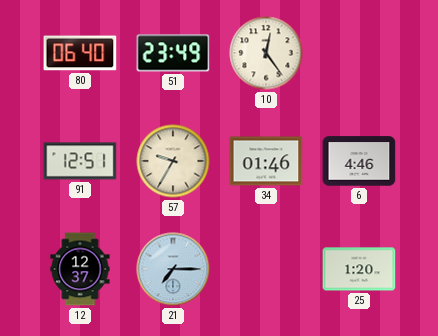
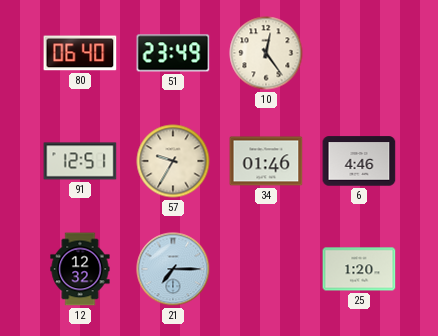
12: 12:37 -> 12:32
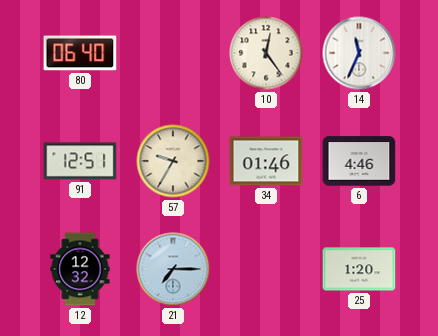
51: 23:49 -> none
14: none -> 11:34
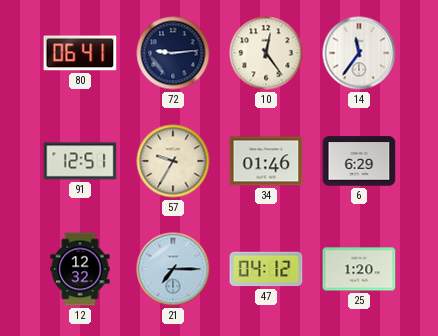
80: 06:40 -> 06:41
72: none -> 9:14
14: 11:34 -> 11:36
6: 4:46 -> 6:29
47: none -> 04:12
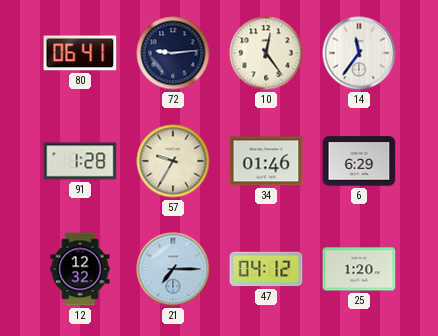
91: 12:51 -> 1:28
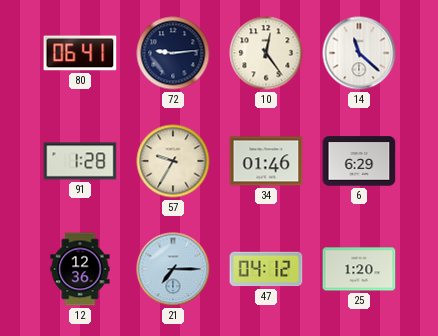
14: 11:36 -> 11:22
12: 12:32 -> 12:36
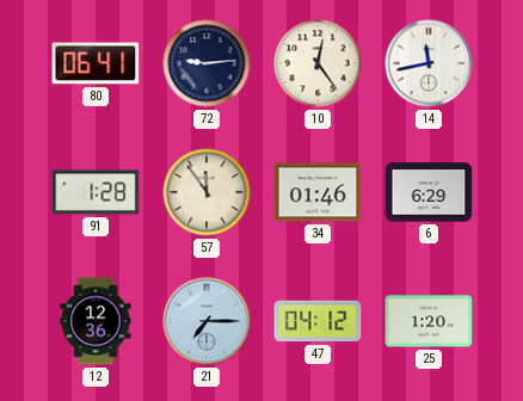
14: 11:22 -> 11:43
57: 9:35 -> 11:54
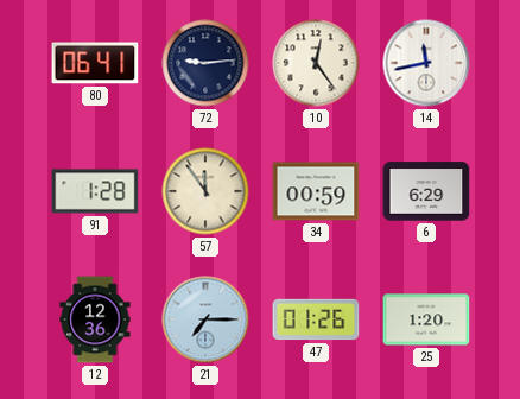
34: 01:46 -> 00:59
47: 04:12 -> 01:26
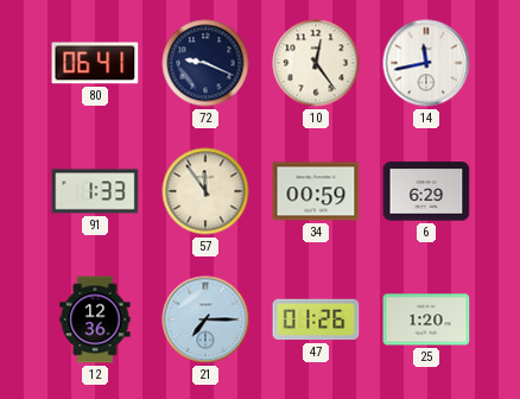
72: 9:14 -> 9:19
91: 1:28 -> 1:33
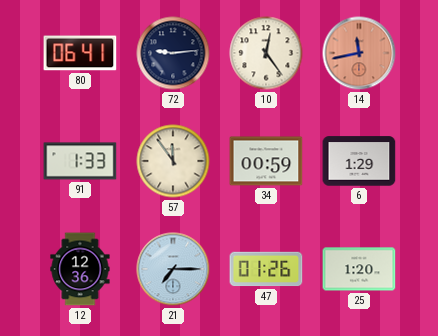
72: 9:19 -> 9:14
14 dial: white -> salmon
6: 6:29 -> 1:29
